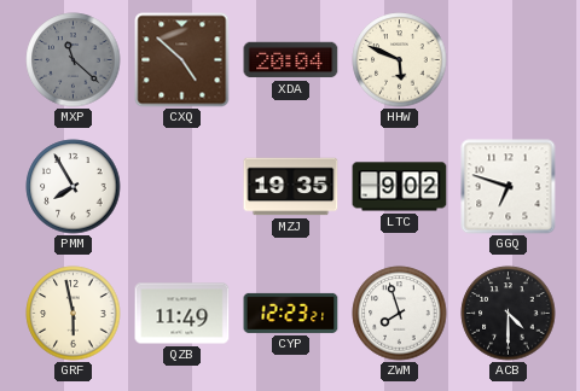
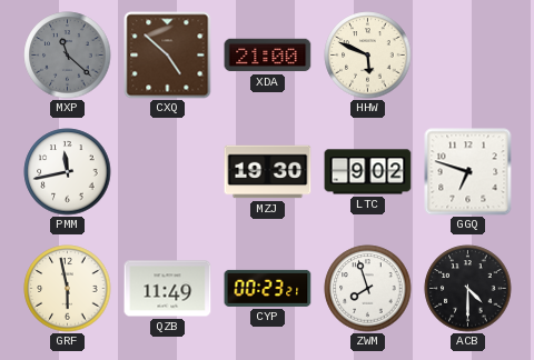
XDA: 20:04 -> 21:00
PMM: 7:55 -> 11:43
MZJ: 19:35 -> 19:30
CYP: 12:23 -> 00:23
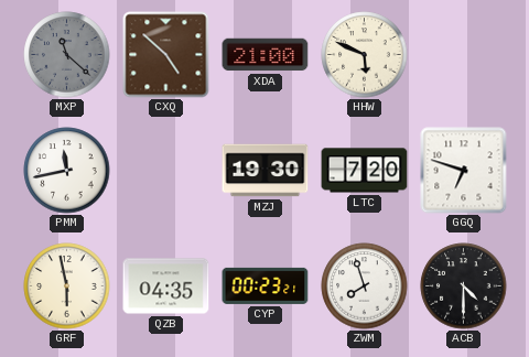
LTC: 9:02 -> 7:20
QZB: 11:49 -> 04:35
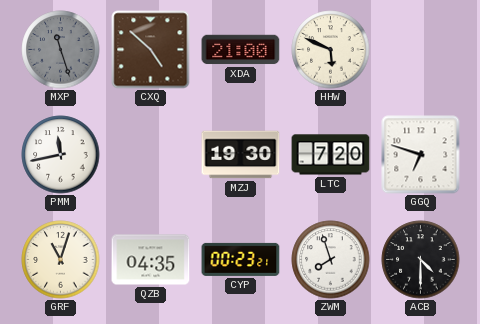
MXP: 11:22 -> 11:27
GRF: 5:58 -> 11:03
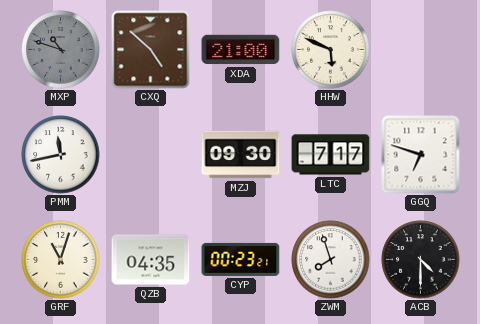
MXP: 11:27 -> 10:48
MZJ: 19:30 -> 09:30
LTC: 7:20 -> 7:17
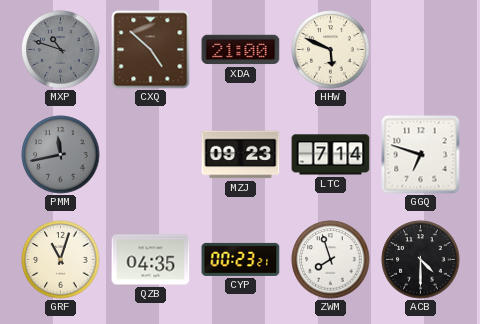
PMM dial: white -> grey
MZJ: 09:30 -> 09:23
LTC: 7:17 -> 7:14
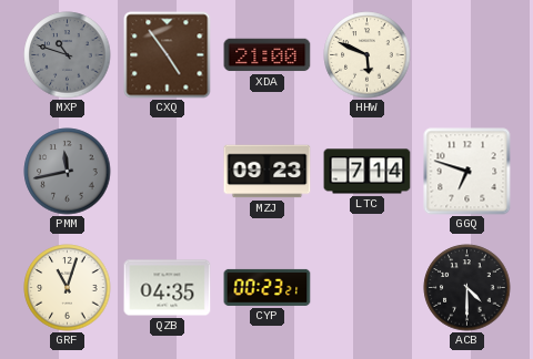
CXQ: 4:52 -> 4:54
ZWM: 7:57 -> none
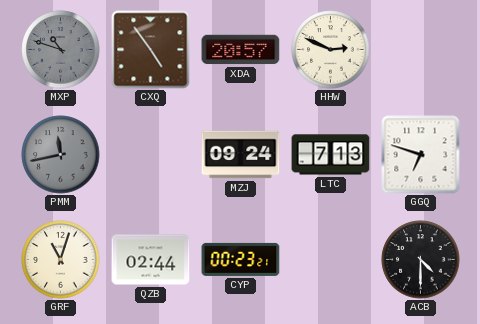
XDA: 21:00 -> 20:57
HHW: 5:49 -> 2:49
MZJ: 09:23 -> 09:24
LTC: 7:14 -> 7:13
QZB: 04:35 -> 02:44
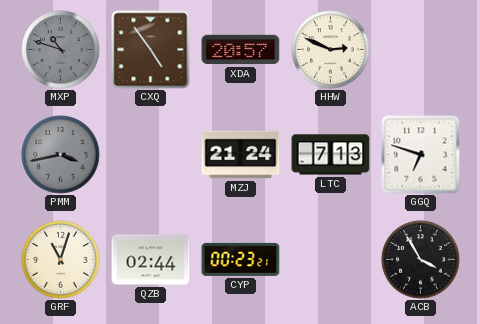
PMM: 11:43 -> 3:43
MZJ: 09:24 -> 21:24
ACB: 4:30 -> 3:55
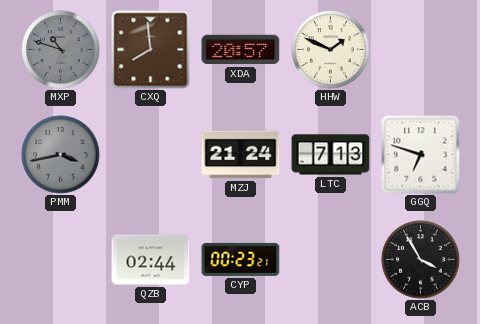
CXQ: 4:54 -> 7:59
HHW: 2:49 -> 1:49
GRF: 11:03 -> none
